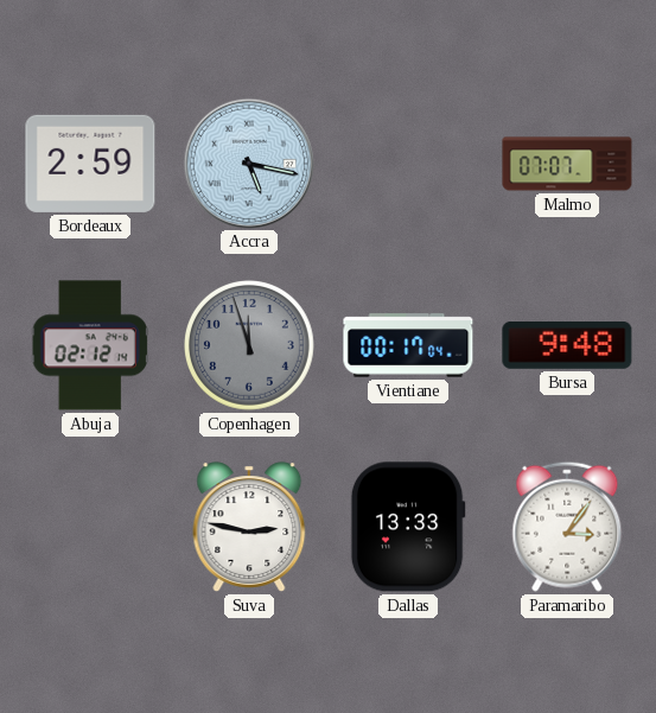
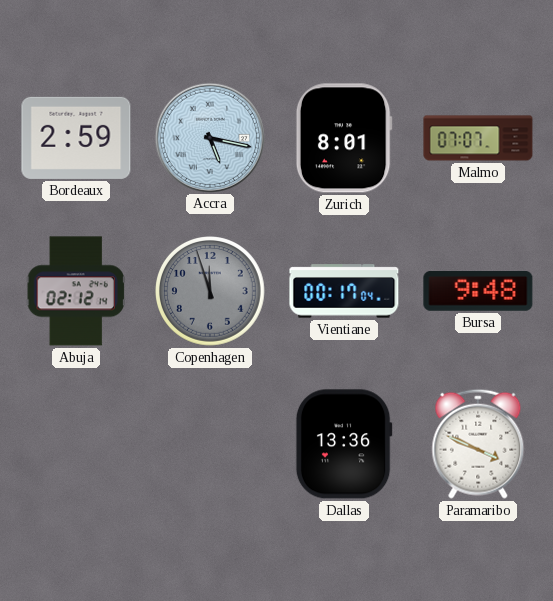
Zurich: none -> 8:01
Suva: 2:47 -> none
Dallas: 13:33 -> 13:36
Paramaribo: 3:06 -> 3:49
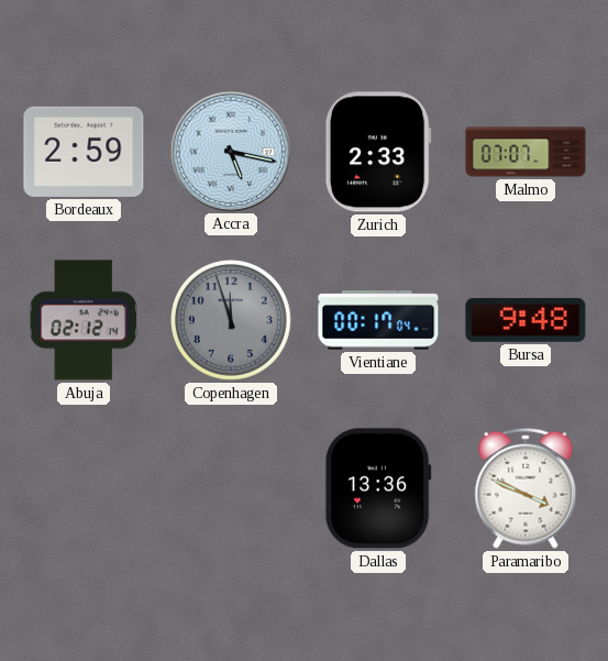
Zurich: 8:01 -> 2:33
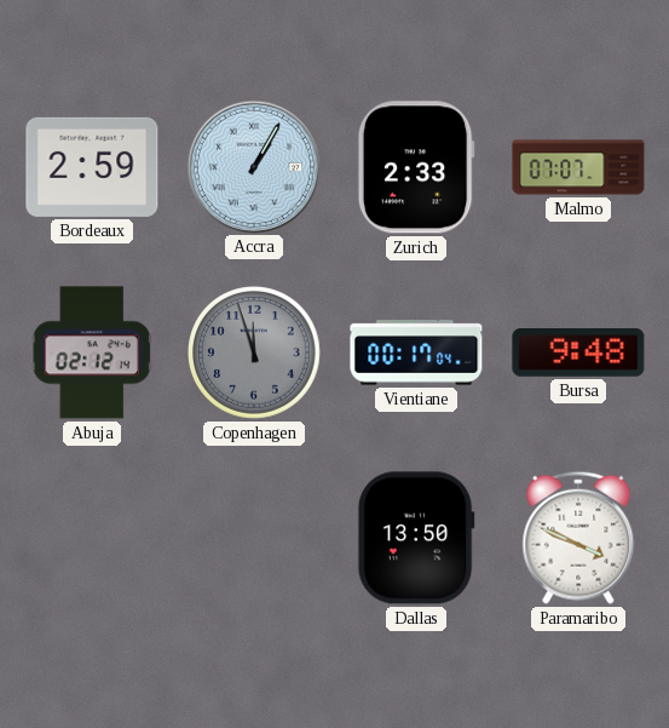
Accra: 5:17 -> 1:05
Dallas: 13:36 -> 13:50
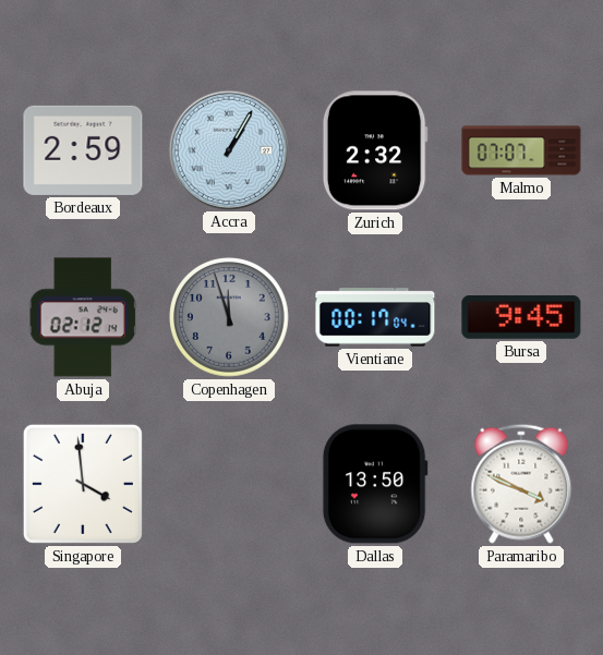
Zurich: 2:33 -> 2:32
Bursa: 9:48 -> 9:45
Singapore: none -> 3:59
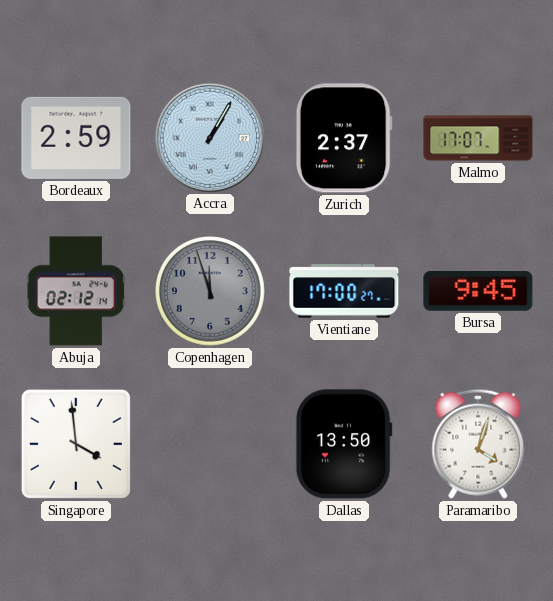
Zurich: 2:32 -> 2:37
Malmo: 07:07 -> 17:07
Vientiane: 00:17 -> 17:00
Paramaribo: 3:49 -> 4:03
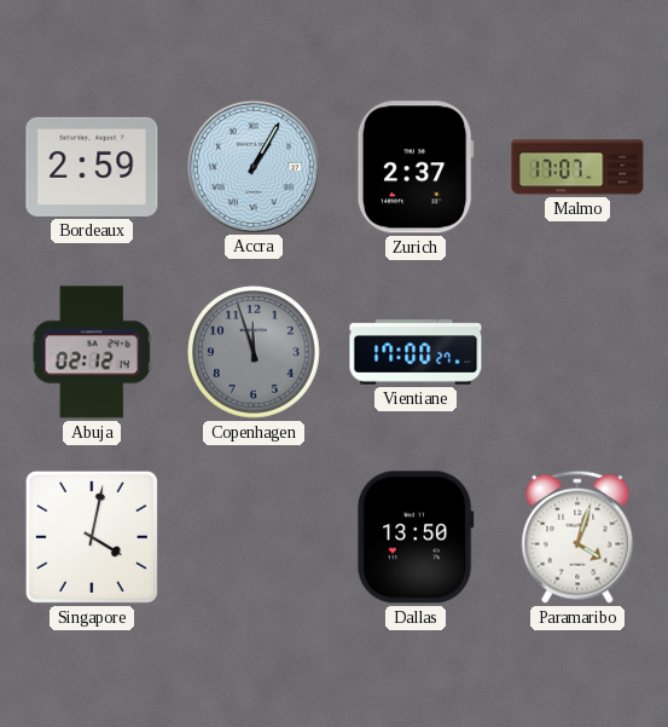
Bursa: 9:45 -> none
Singapore: 3:59 -> 4:02
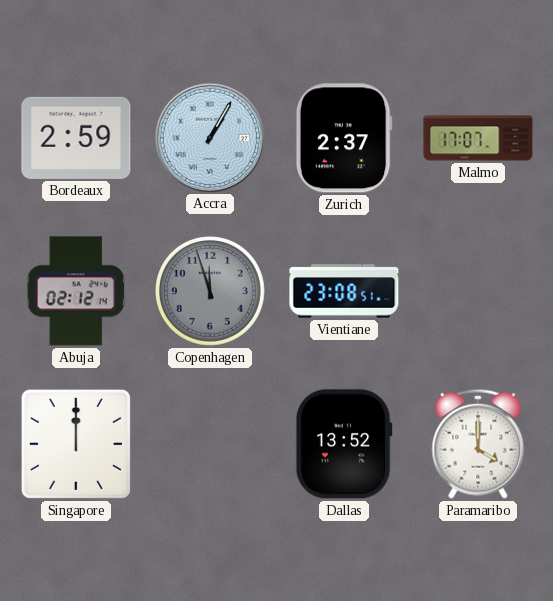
Vientiane: 17:00 -> 23:08
Singapore: 4:02 -> 12:00
Dallas: 13:50 -> 13:52
Paramaribo: 4:03 -> 4:00
